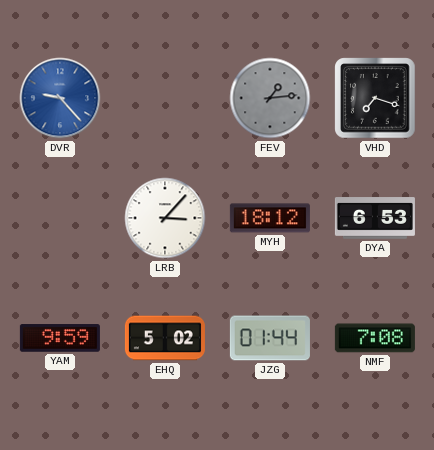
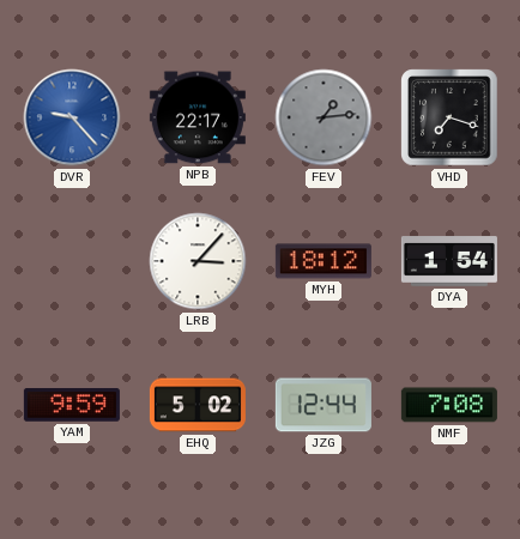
NPB: none -> 22:17
DYA: 6:53 -> 1:54
JZG: 01:44 -> 12:44
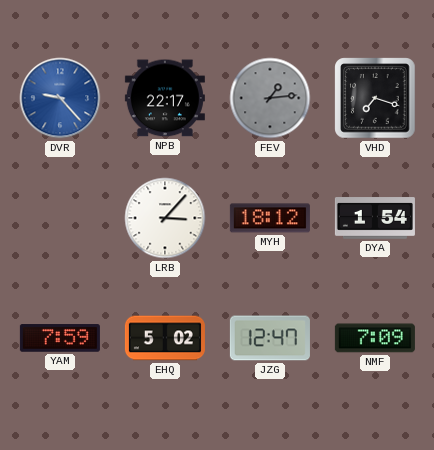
YAM: 9:59 -> 7:59
JZG: 12:44 -> 12:47
NMF: 7:08 -> 7:09
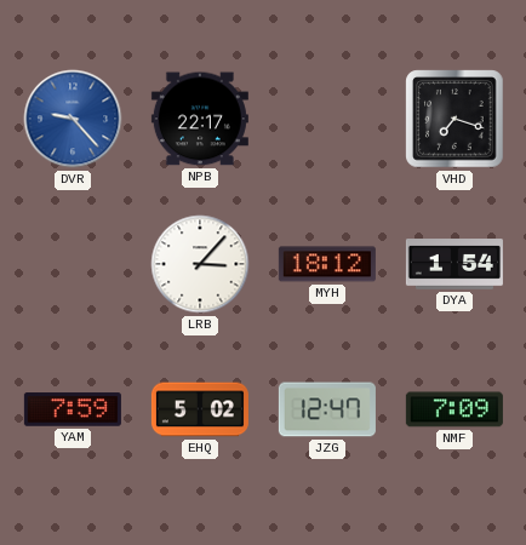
FEV: 1:14 -> none
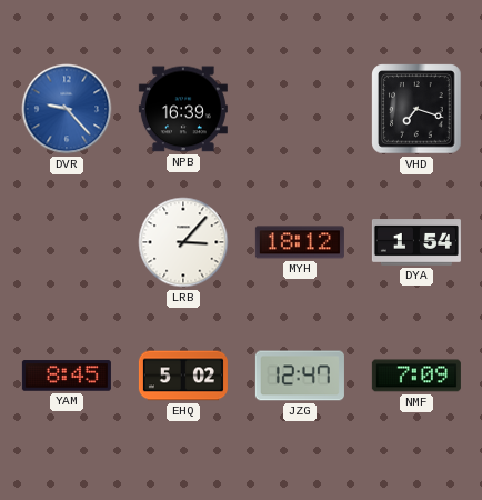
NPB: 22:17 -> 16:39
YAM: 7:59 -> 8:45
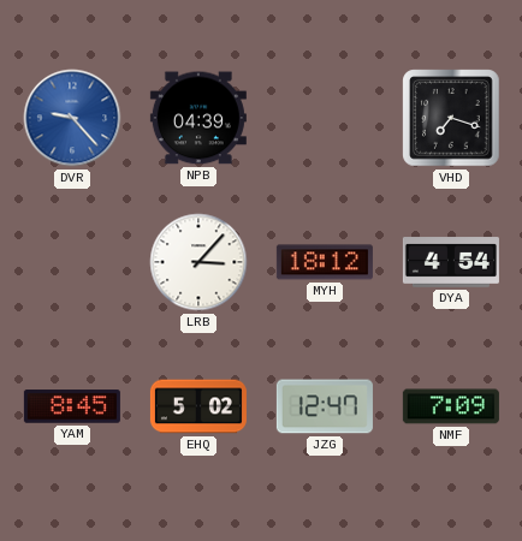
NPB: 16:39 -> 04:39
DYA: 1:54 -> 4:54
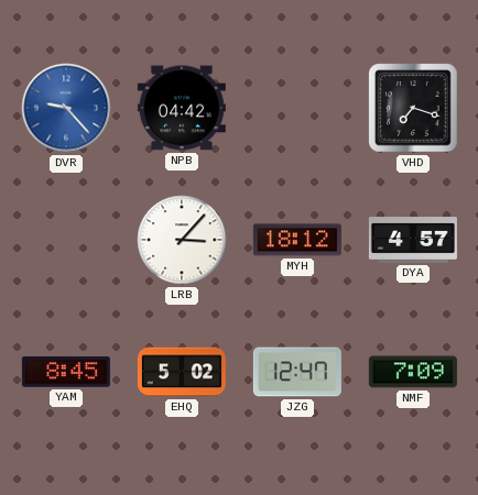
NPB: 04:39 -> 04:42
DYA: 4:54 -> 4:57
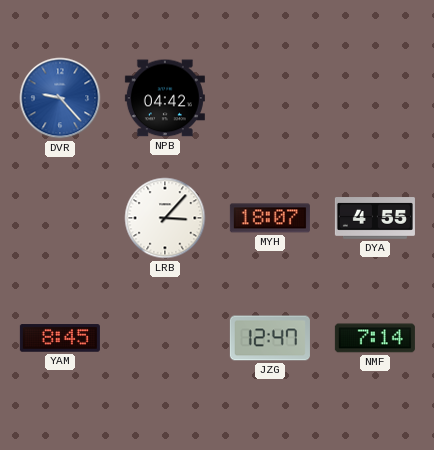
VHD: 7:18 -> none
MYH: 18:12 -> 18:07
DYA: 4:57 -> 4:55
EHQ: 5:02 -> none
NMF: 7:09 -> 7:14
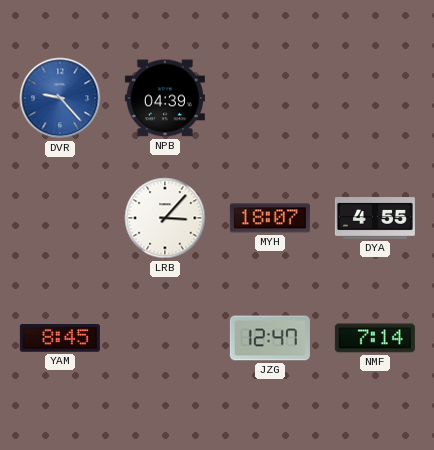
NPB: 04:42 -> 04:39
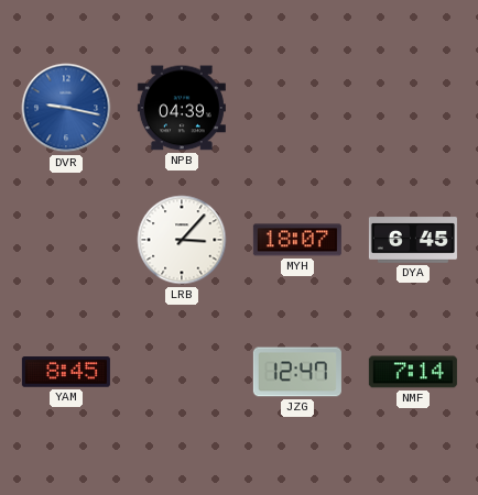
DVR: 9:23 -> 9:17
DYA: 4:55 -> 6:45
